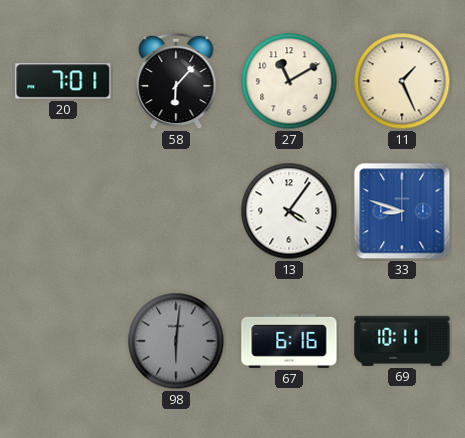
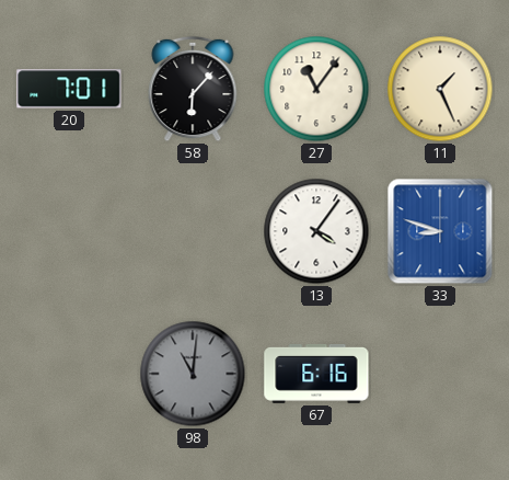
27: 11:10 -> 11:06
98: 6:01 -> 11:01
69: 10:11 -> none
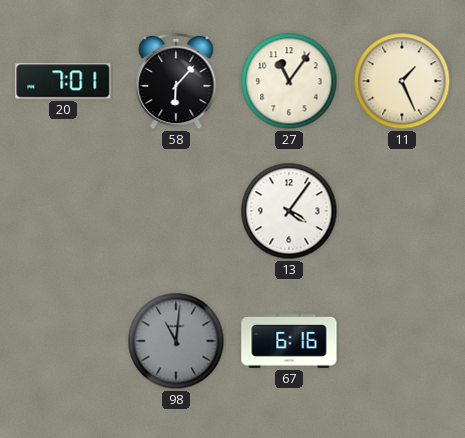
33: 8:48 -> none
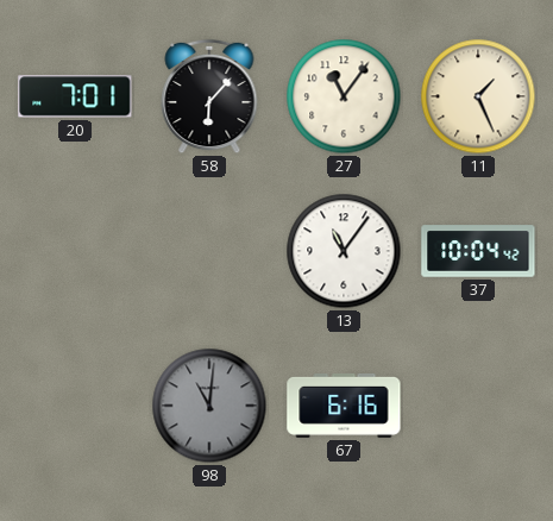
13: 4:06 -> 11:06
37: none -> 10:04
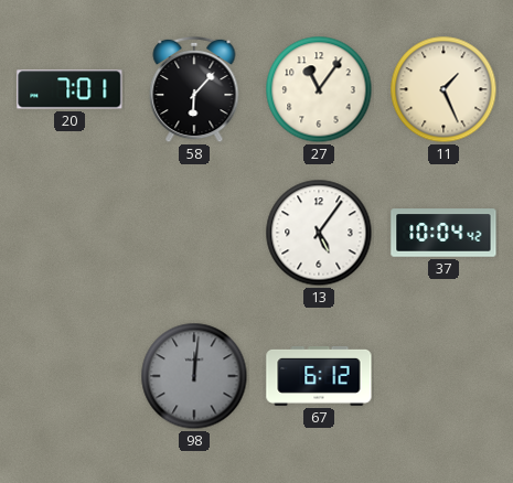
13: 11:06 -> 5:06
98: 11:01 -> 12:01
67: 6:16 -> 6:12
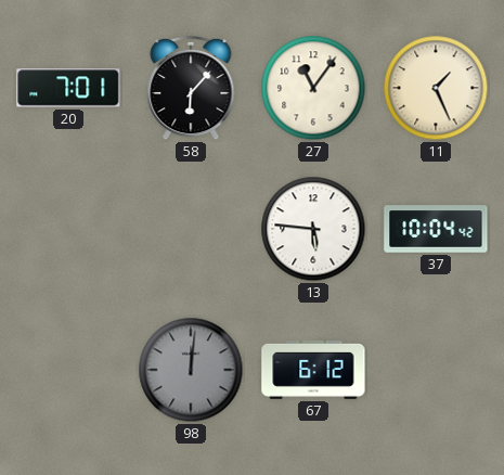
13: 5:06 -> 5:46
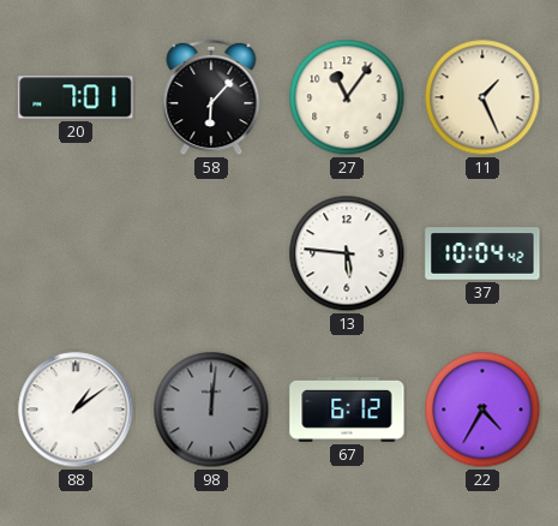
88: none -> 1:09
22: none -> 4:35
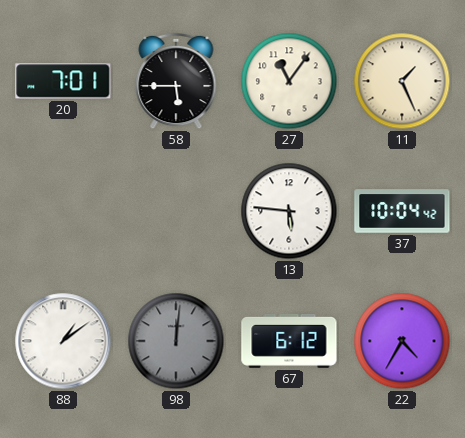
58: 6:07 -> 5:45
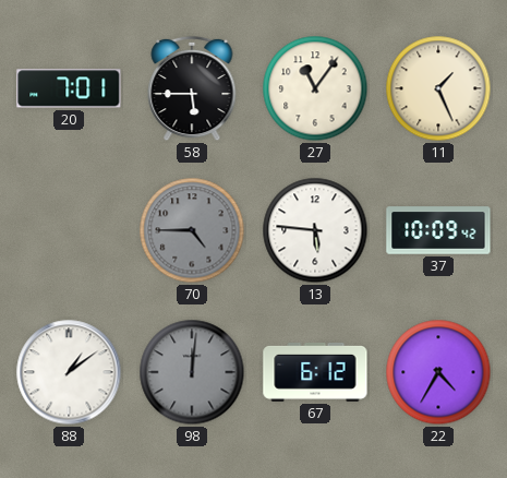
70: none -> 4:45
37: 10:04 -> 10:09
